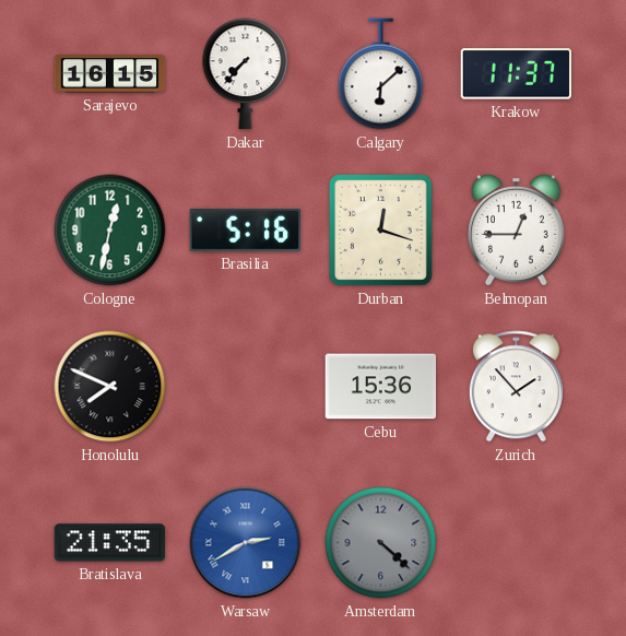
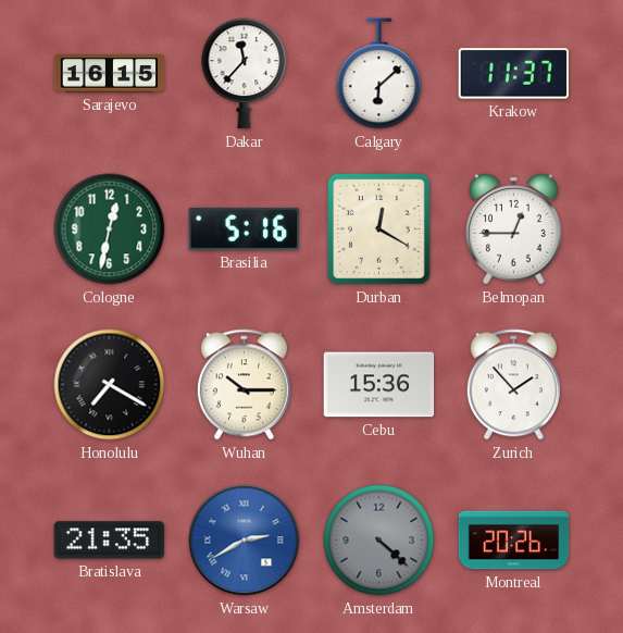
Dakar: 7:37 -> 11:37
Durban: 12:18 -> 12:20
Honolulu: 7:49 -> 7:20
Wuhan: none -> 10:15
Montreal: none -> 20:26
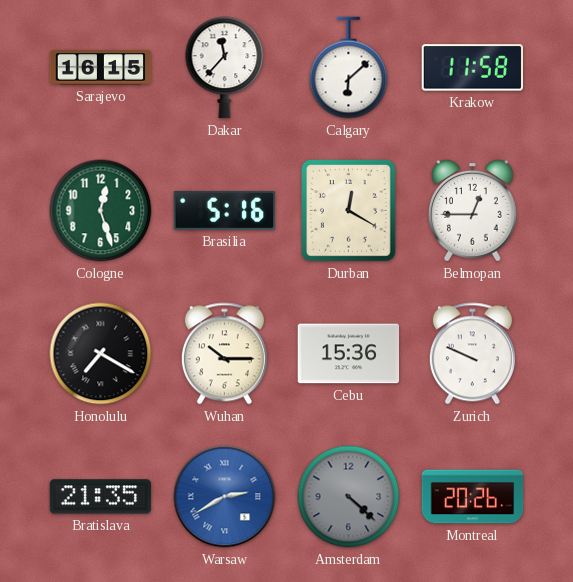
Krakow: 11:37 -> 11:58
Cologne: 12:32 -> 12:27
Zurich: 1:53 -> 9:49
